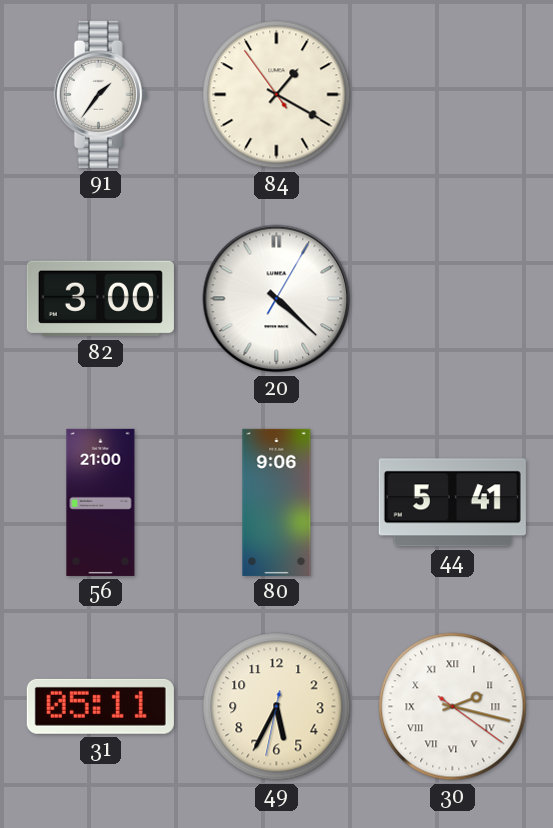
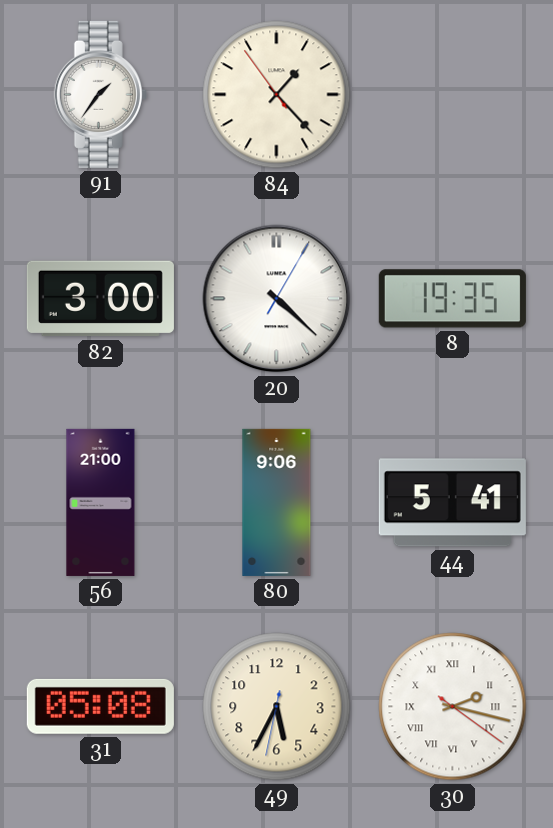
84: 1:19 -> 1:22
8: none -> 19:35
31: 05:11 -> 05:08
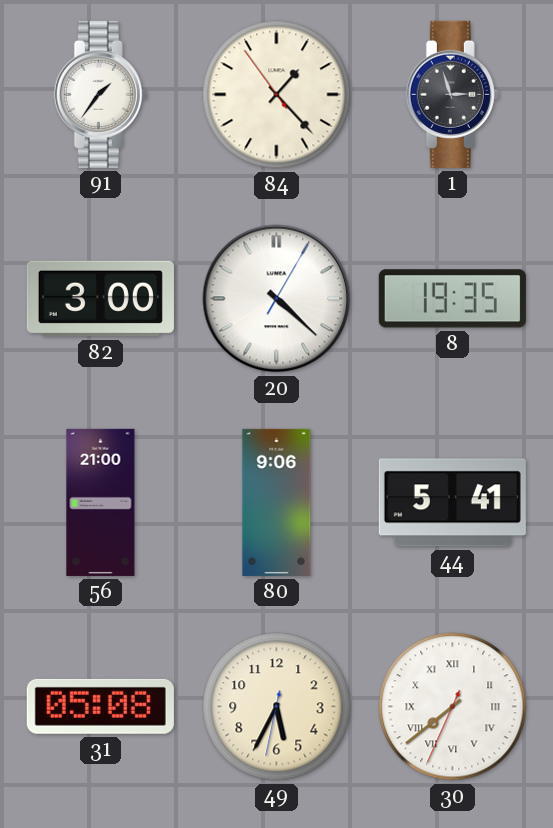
1: none -> 2:57
30: 2:17 -> 7:38
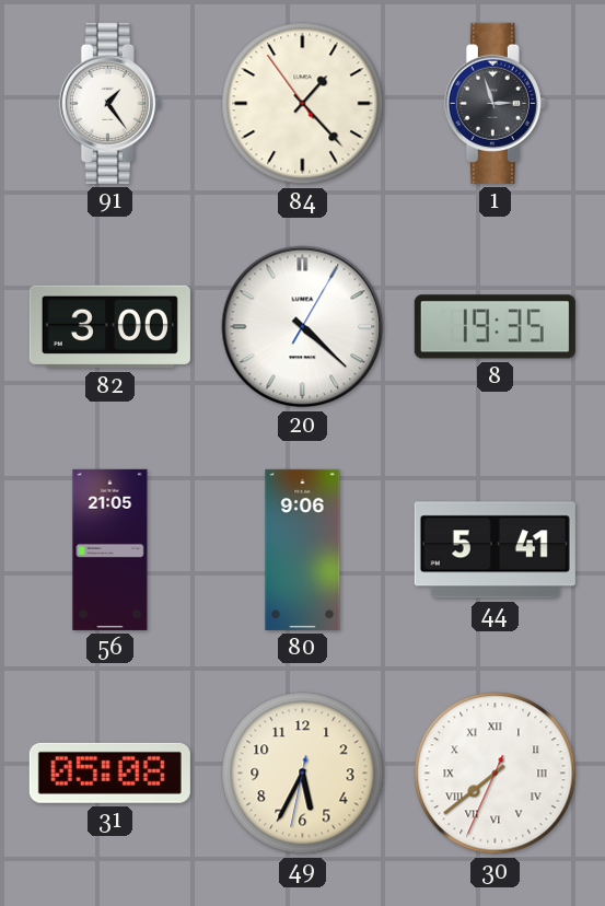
91: 1:36 -> 1:24
56: 21:00 -> 21:05
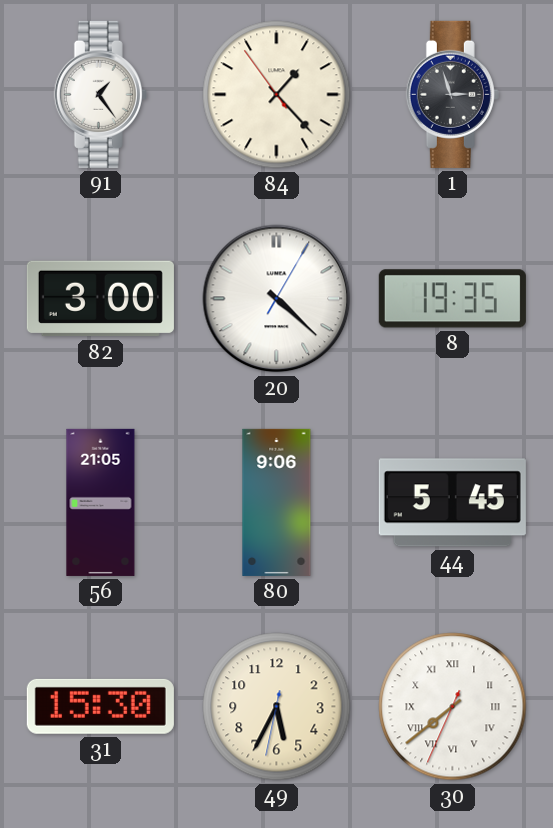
44: 5:41 -> 5:45
31: 05:08 -> 15:30
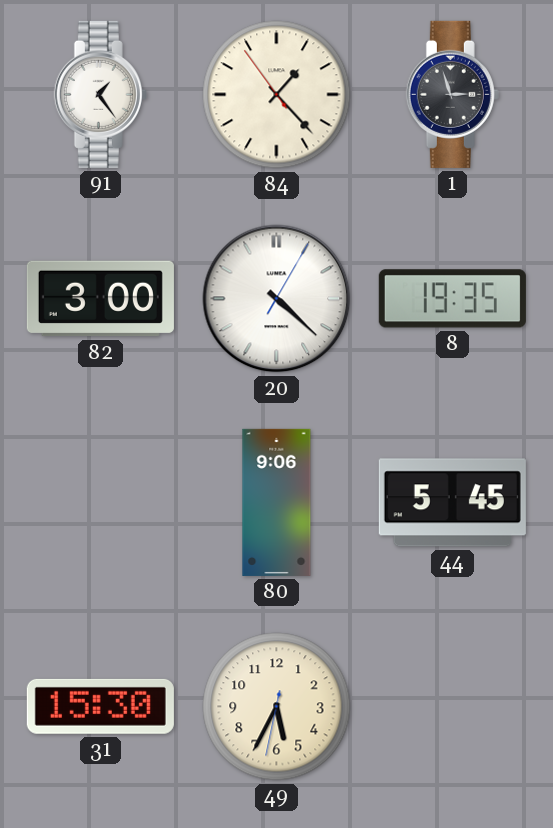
56: 21:05 -> none
30: 7:38 -> none
